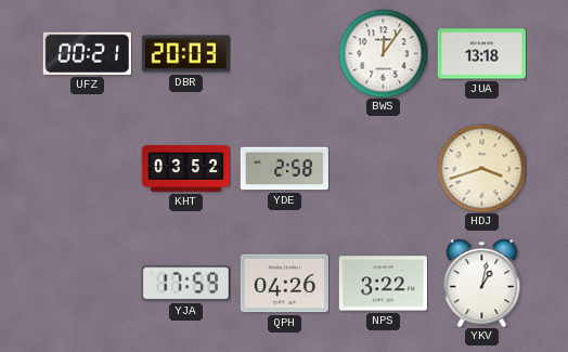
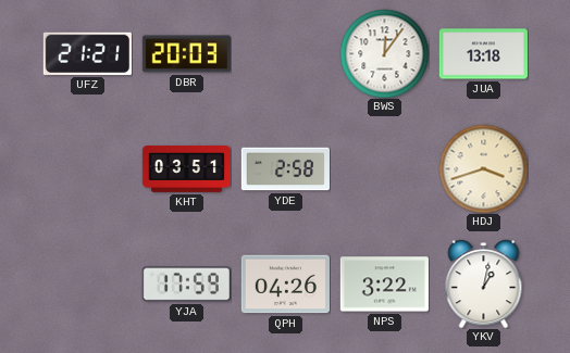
UFZ: 00:21 -> 21:21
KHT: 03:52 -> 03:51
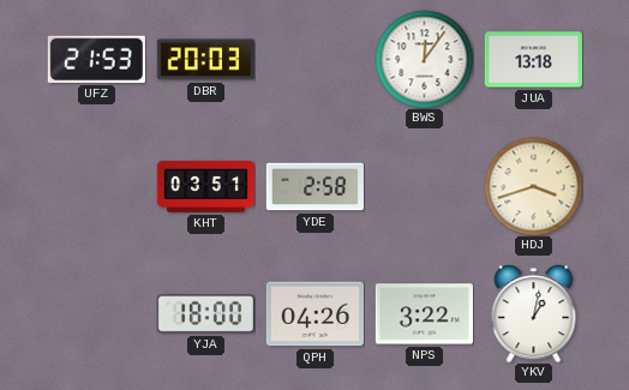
UFZ: 21:21 -> 21:53
YJA: 17:59 -> 18:00
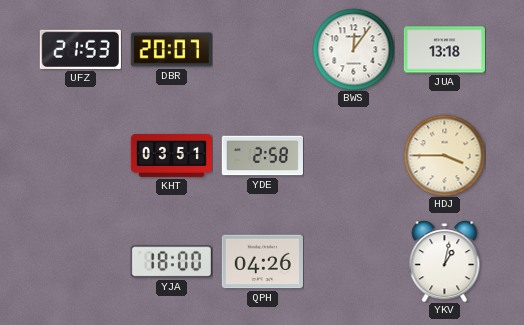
DBR: 20:03 -> 20:07
HDJ: 3:42 -> 3:45
NPS: 3:22 -> none
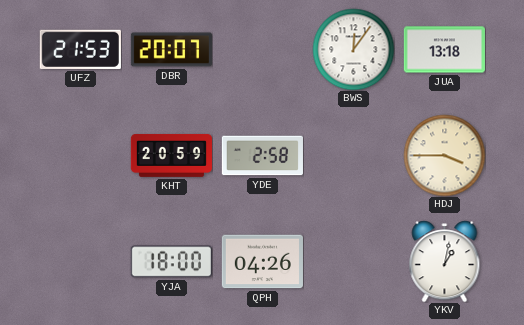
KHT: 03:51 -> 20:59
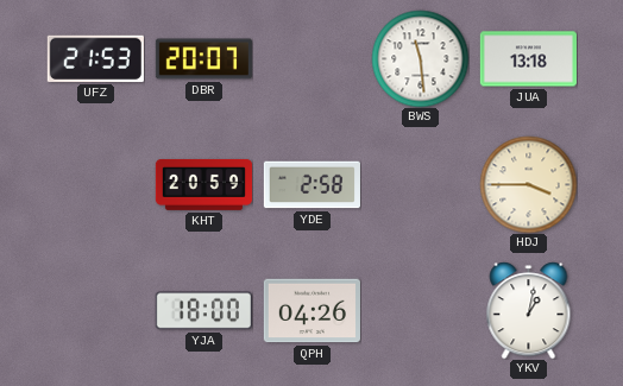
BWS: 12:06 -> 11:29
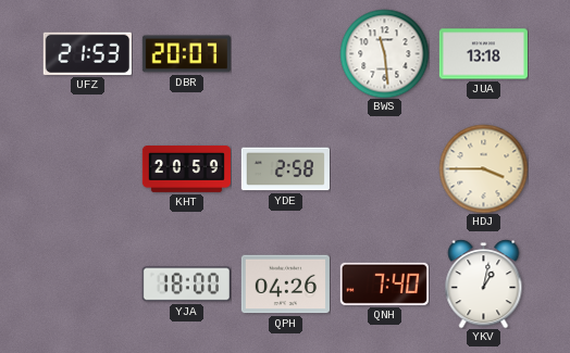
QNH: none -> 7:40
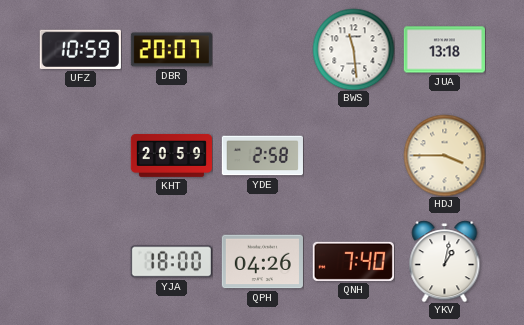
UFZ: 21:53 -> 10:59
